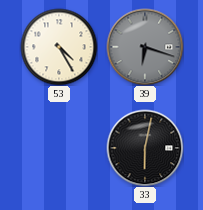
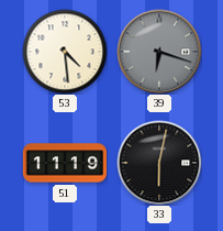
53: 4:25 -> 4:29
51: none -> 11:19
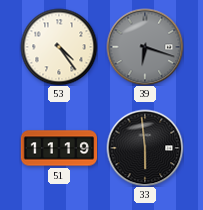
53: 4:29 -> 4:24
33: 6:02 -> 5:59
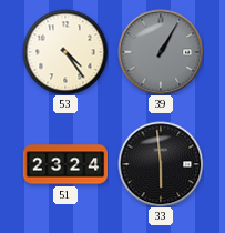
39: 6:18 -> 1:05
51: 11:19 -> 23:24
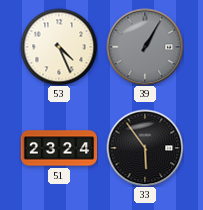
53: 4:24 -> 4:26
33: 5:59 -> 5:54
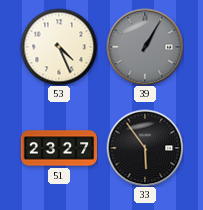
51: 23:24 -> 23:27
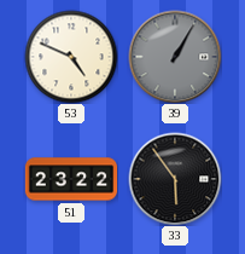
53: 4:26 -> 4:49
51: 23:27 -> 23:22
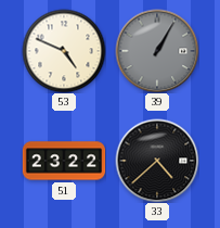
33: 5:54 -> 4:38
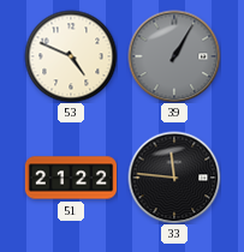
51: 23:22 -> 21:22
33: 4:38 -> 11:46
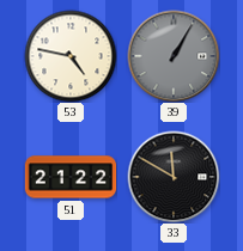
53: 4:49 -> 4:47
33: 11:46 -> 11:50
